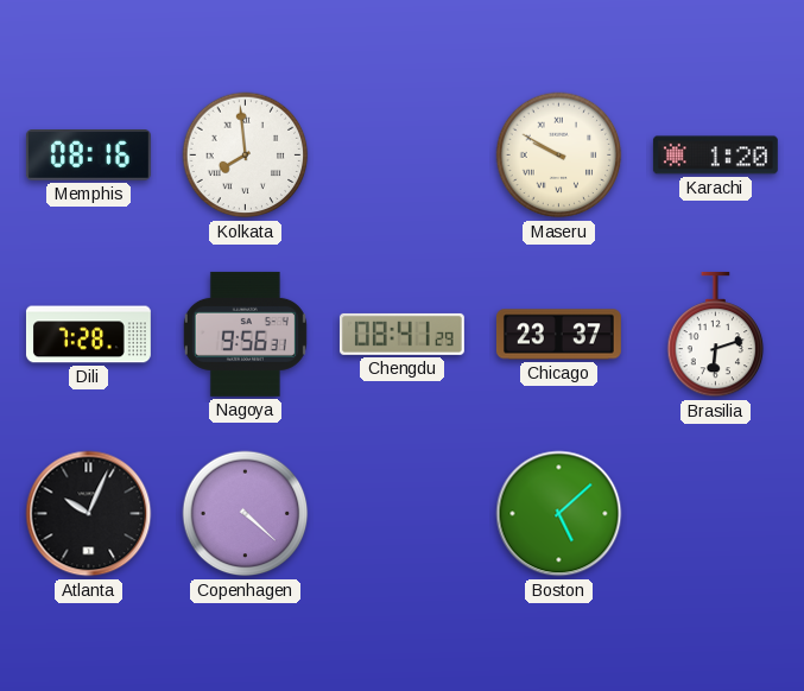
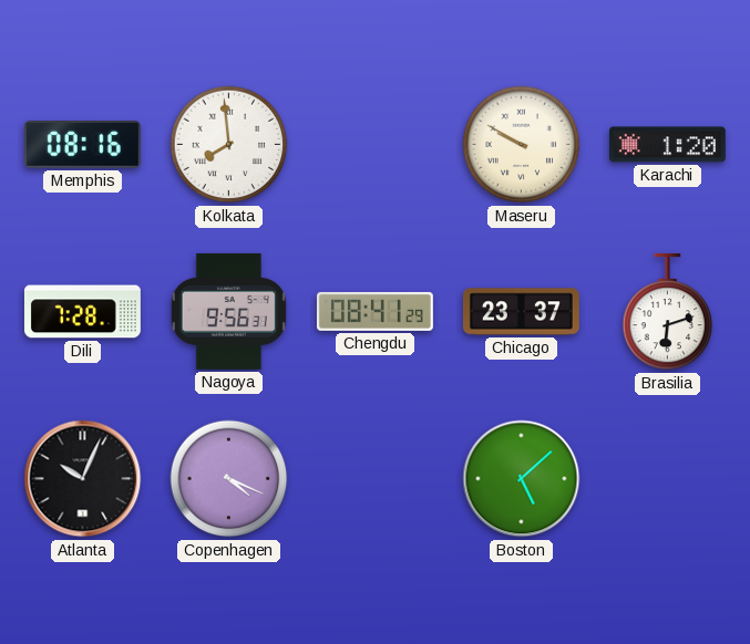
Copenhagen: 4:22 -> 4:19
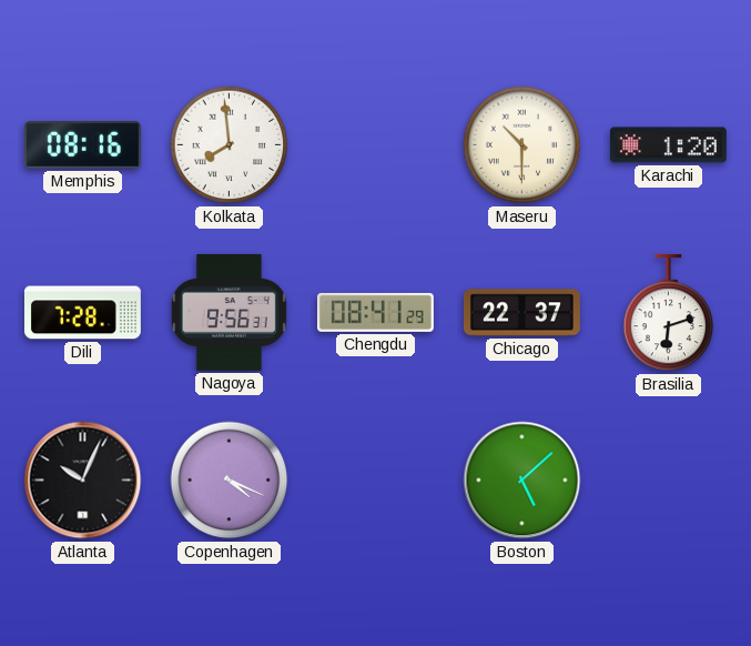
Maseru: 9:50 -> 10:30
Chicago: 23:37 -> 22:37
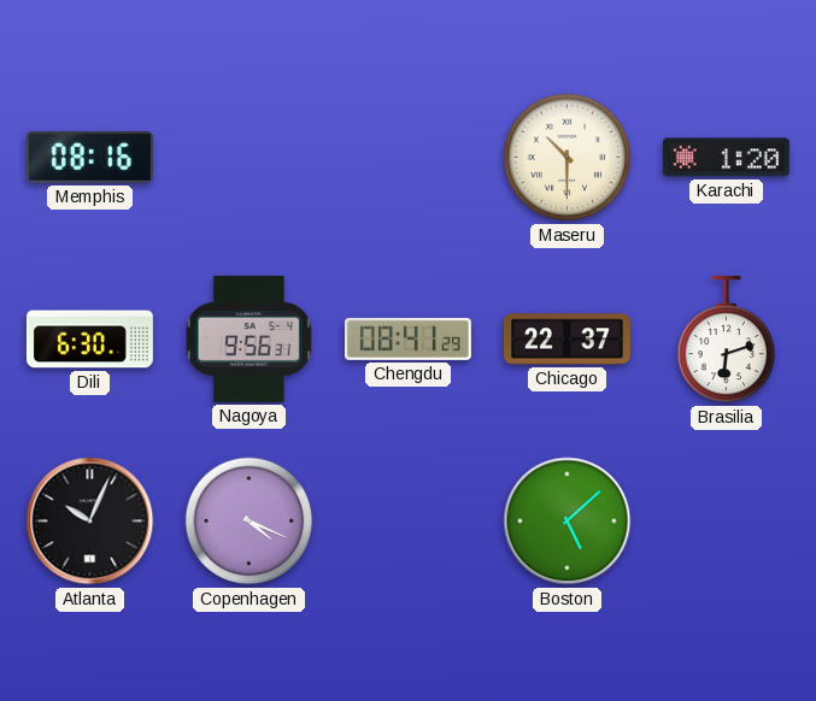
Kolkata: 7:59 -> none
Dili: 7:28 -> 6:30
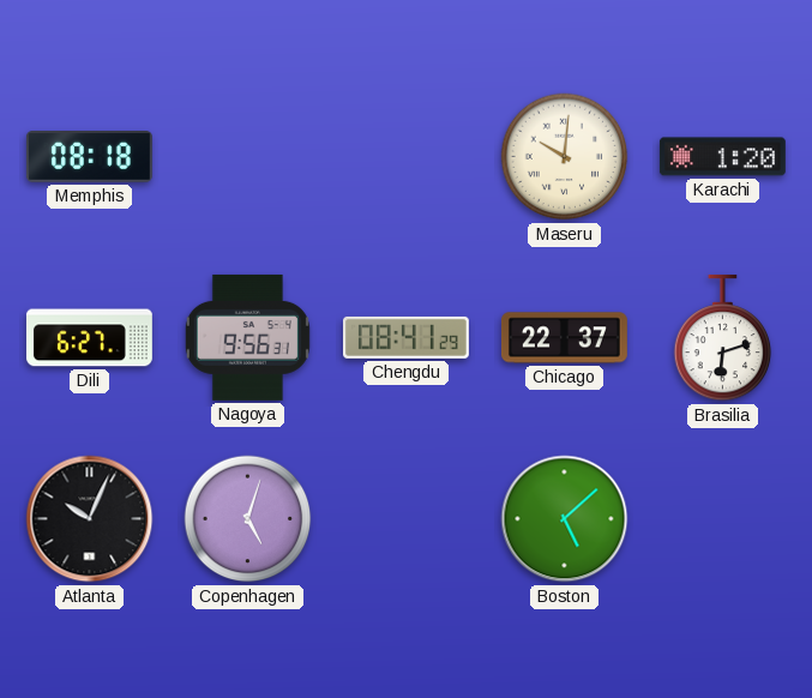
Memphis: 08:16 -> 08:18
Maseru: 10:30 -> 10:01
Dili: 6:30 -> 6:27
Copenhagen: 4:19 -> 5:03
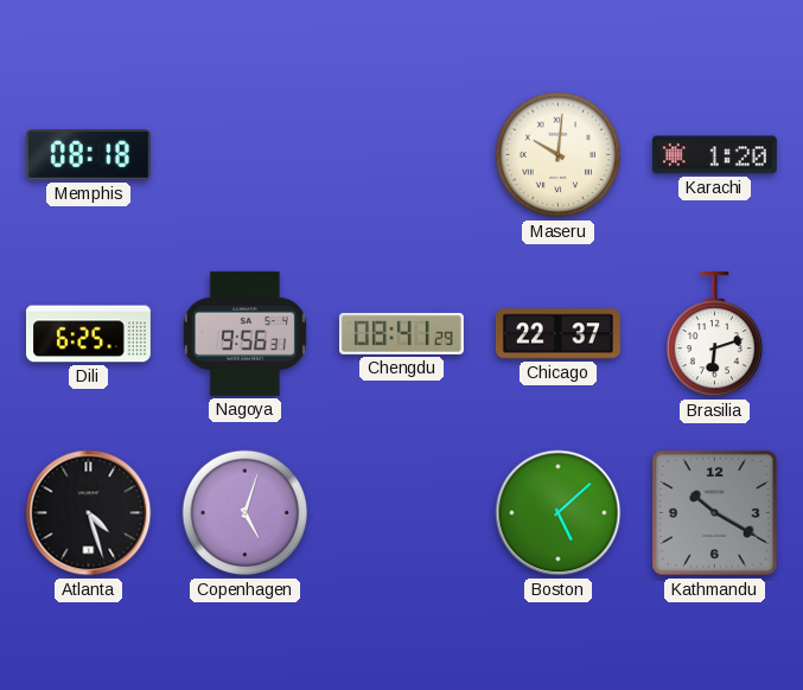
Dili: 6:27 -> 6:25
Atlanta: 10:04 -> 4:27
Kathmandu: none -> 10:20
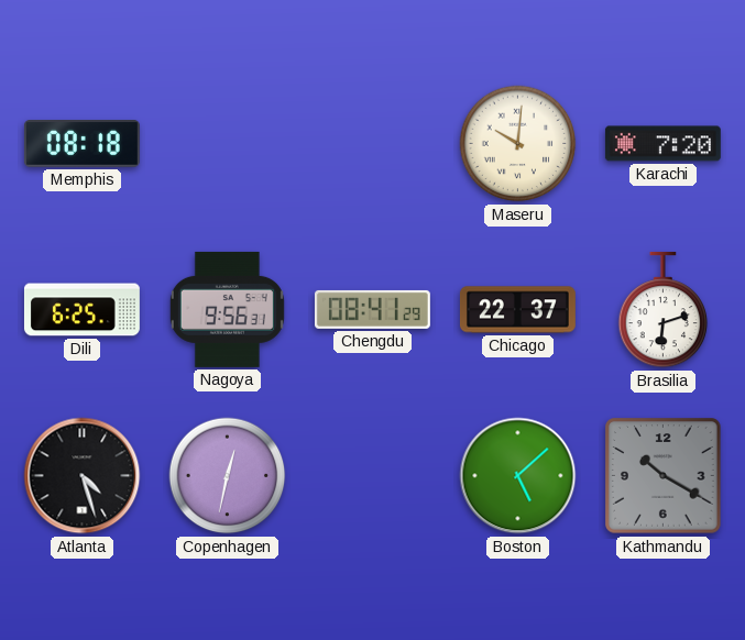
Karachi: 1:20 -> 7:20
Copenhagen: 5:03 -> 12:32
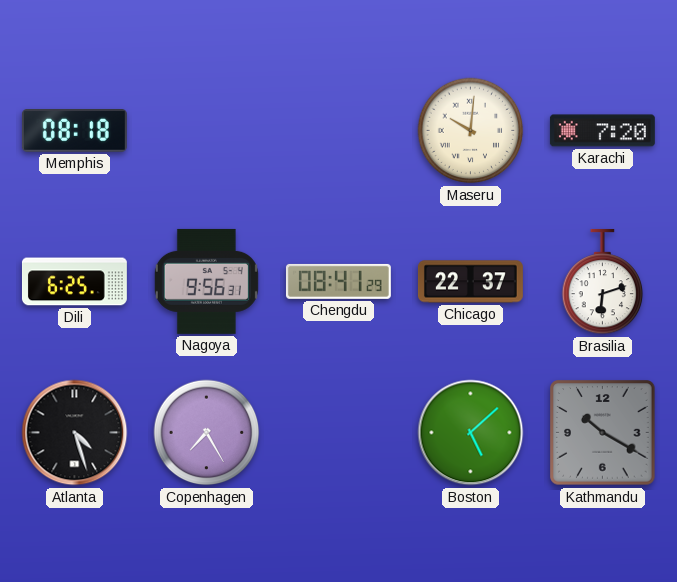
Copenhagen: 12:32 -> 7:25
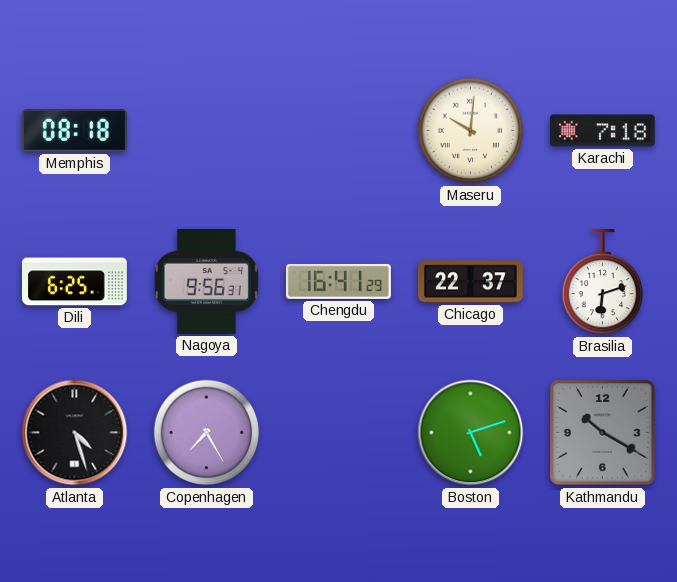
Karachi: 7:20 -> 7:18
Chengdu: 08:41 -> 16:41
Boston: 5:08 -> 5:12
